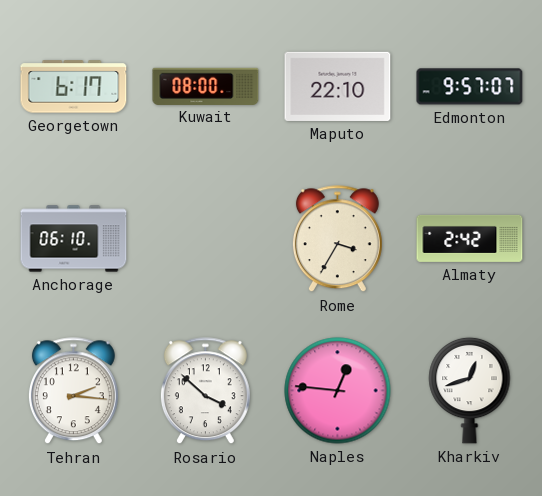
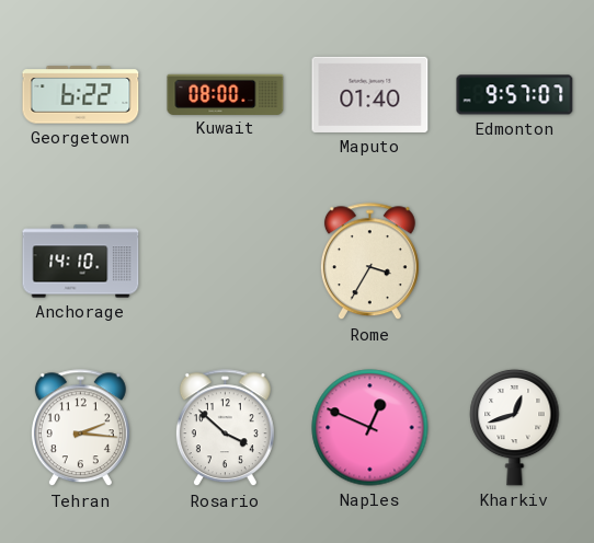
Georgetown: 6:17 -> 6:22
Maputo: 22:10 -> 01:40
Anchorage: 06:10 -> 14:10
Almaty: 2:42 -> none
Naples: 12:46 -> 12:49
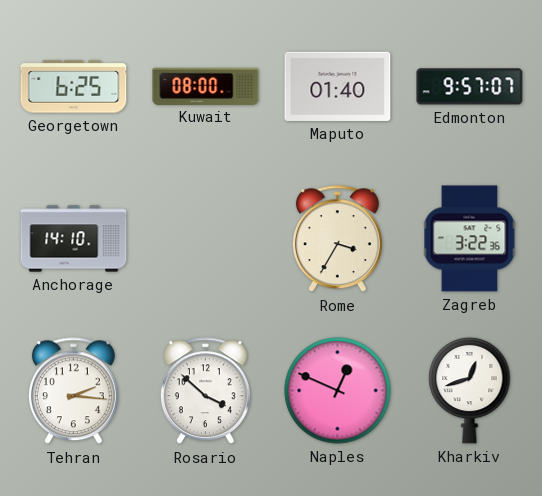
Georgetown: 6:22 -> 6:25
Zagreb: none -> 3:22
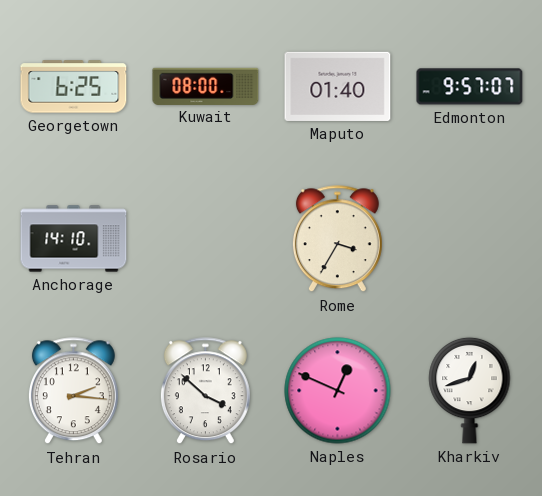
Zagreb: 3:22 -> none
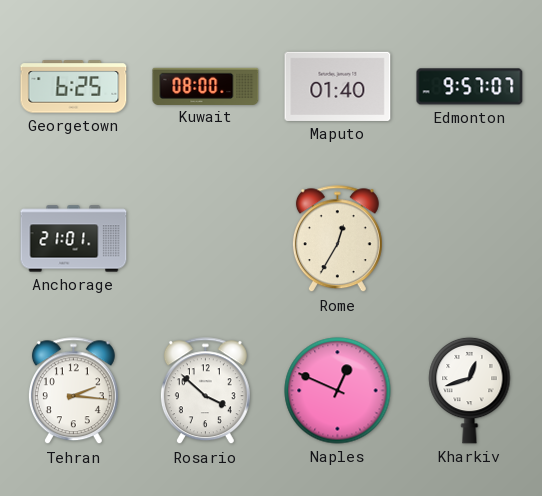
Anchorage: 14:10 -> 21:01
Rome: 3:35 -> 12:35
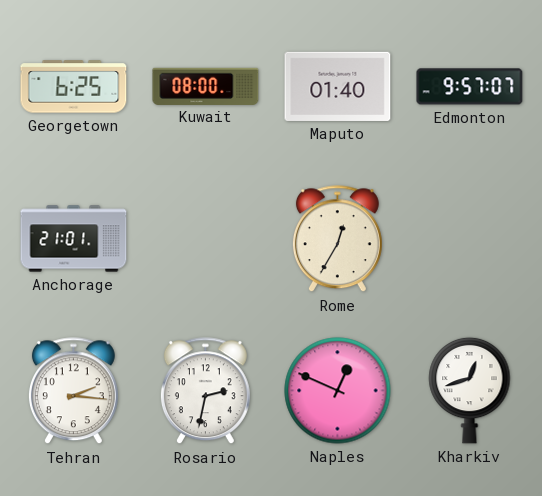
Rosario: 3:52 -> 2:32
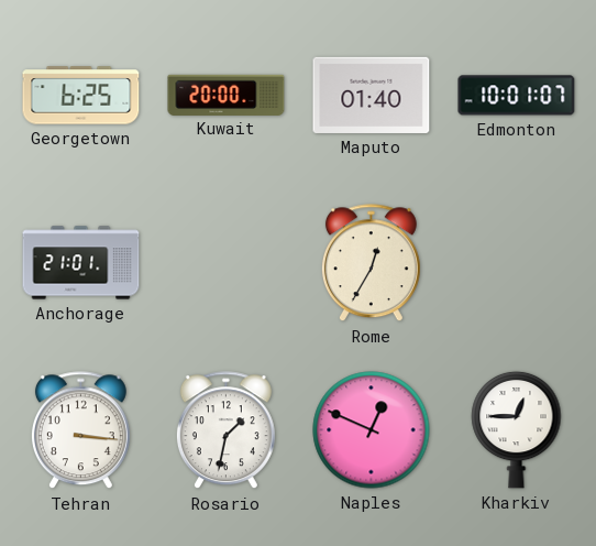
Kuwait: 08:00 -> 20:00
Edmonton: 9:57 -> 10:01
Tehran: 2:16 -> 3:16
Rosario: 2:32 -> 1:32
Kharkiv: 12:42 -> 12:45
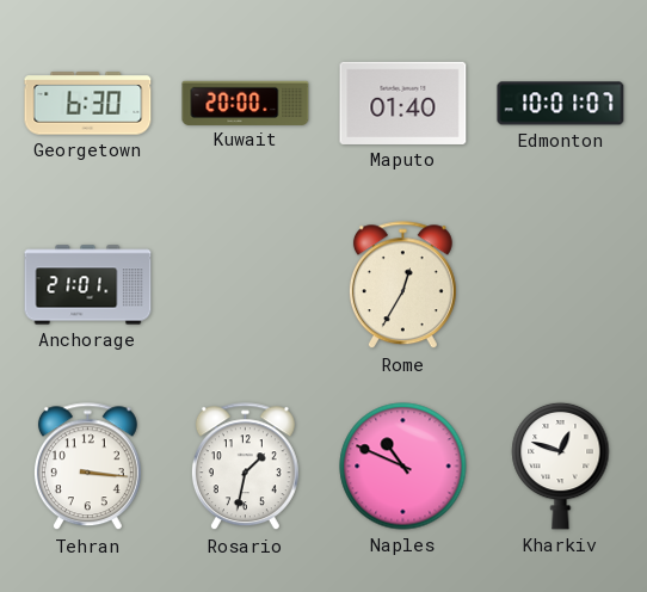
Georgetown: 6:25 -> 6:30
Naples: 12:49 -> 10:49
Kharkiv: 12:45 -> 12:48
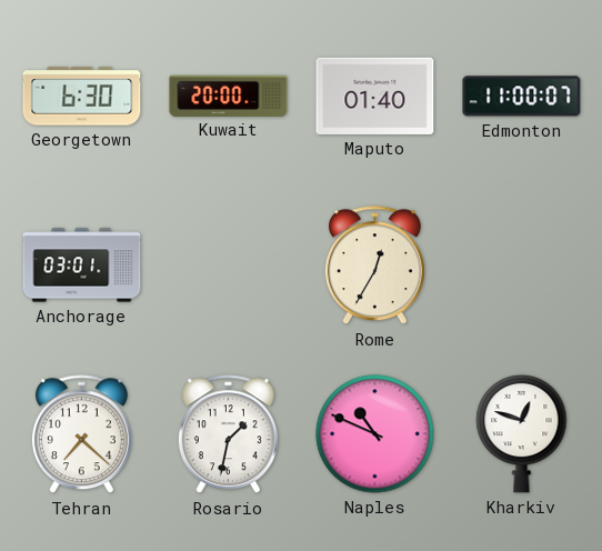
Edmonton: 10:01 -> 11:00
Anchorage: 21:01 -> 03:01
Tehran: 3:16 -> 7:22
